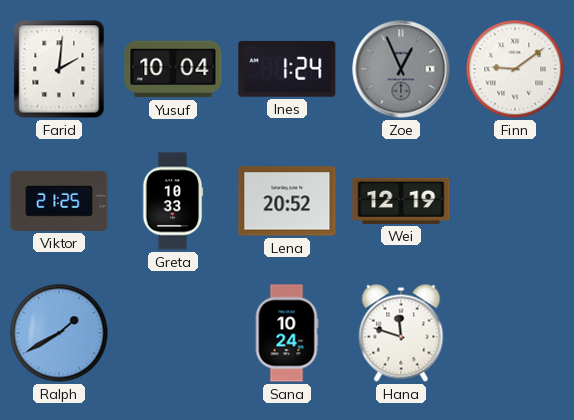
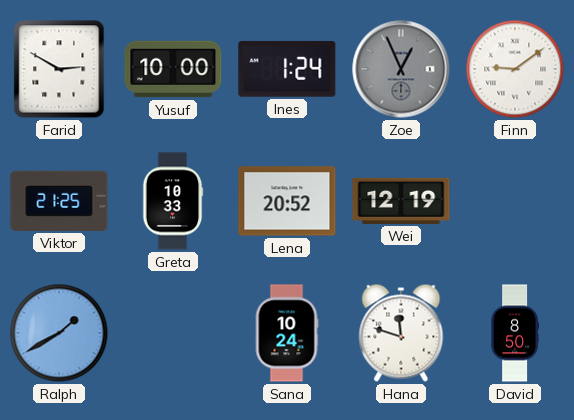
Farid: 2:01 -> 2:50
Yusuf: 10:04 -> 10:00
David: none -> 8:50
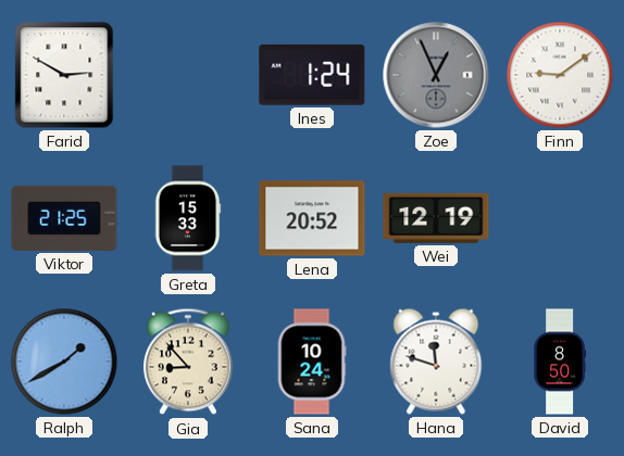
Yusuf: 10:00 -> none
Greta: 10:33 -> 15:33
Gia: none -> 8:53
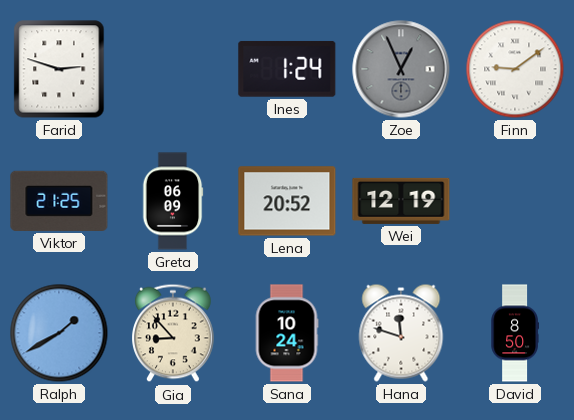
Farid: 2:50 -> 2:48
Greta: 15:33 -> 06:09
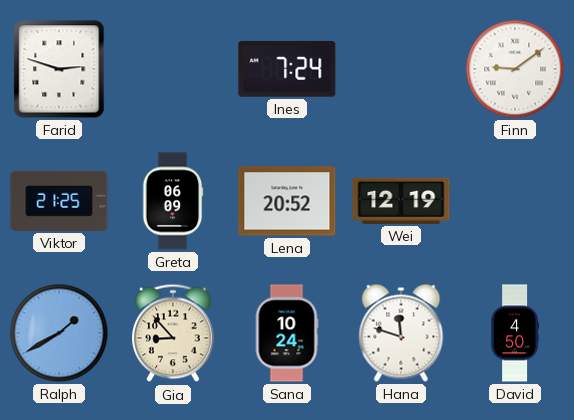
Ines: 1:24 -> 7:24
Zoe: 12:56 -> none
David: 8:50 -> 4:50
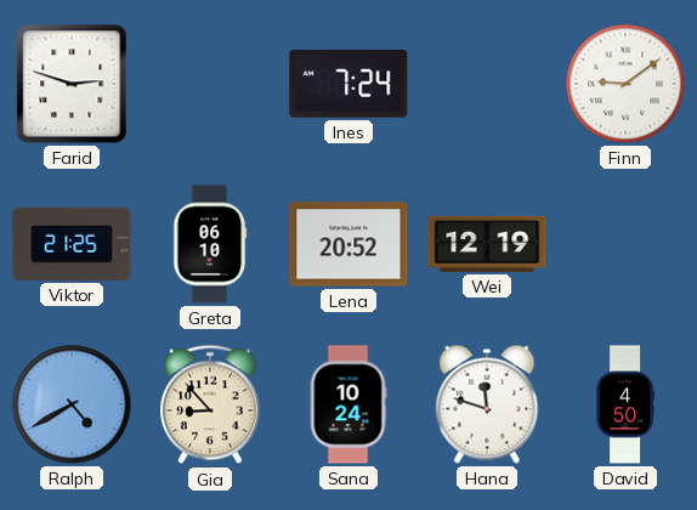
Greta: 06:09 -> 06:10
Ralph: 1:40 -> 4:40
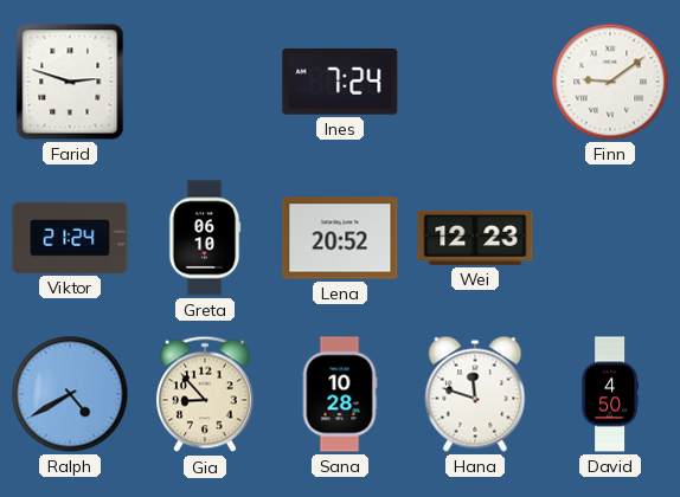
Viktor: 21:25 -> 21:24
Wei: 12:19 -> 12:23
Sana: 10:24 -> 10:28
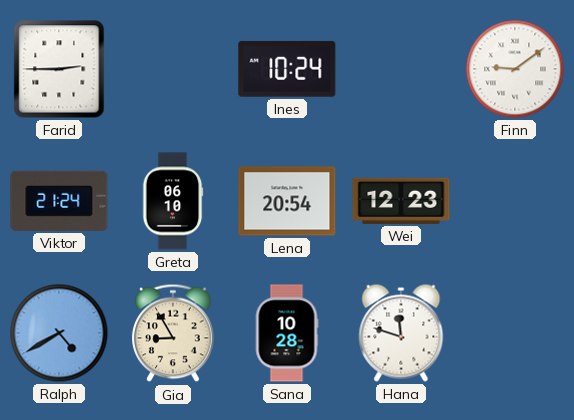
Farid: 2:48 -> 2:45
Ines: 7:24 -> 10:24
Lena: 20:52 -> 20:54
Gia: 8:53 -> 8:55
David: 4:50 -> none
